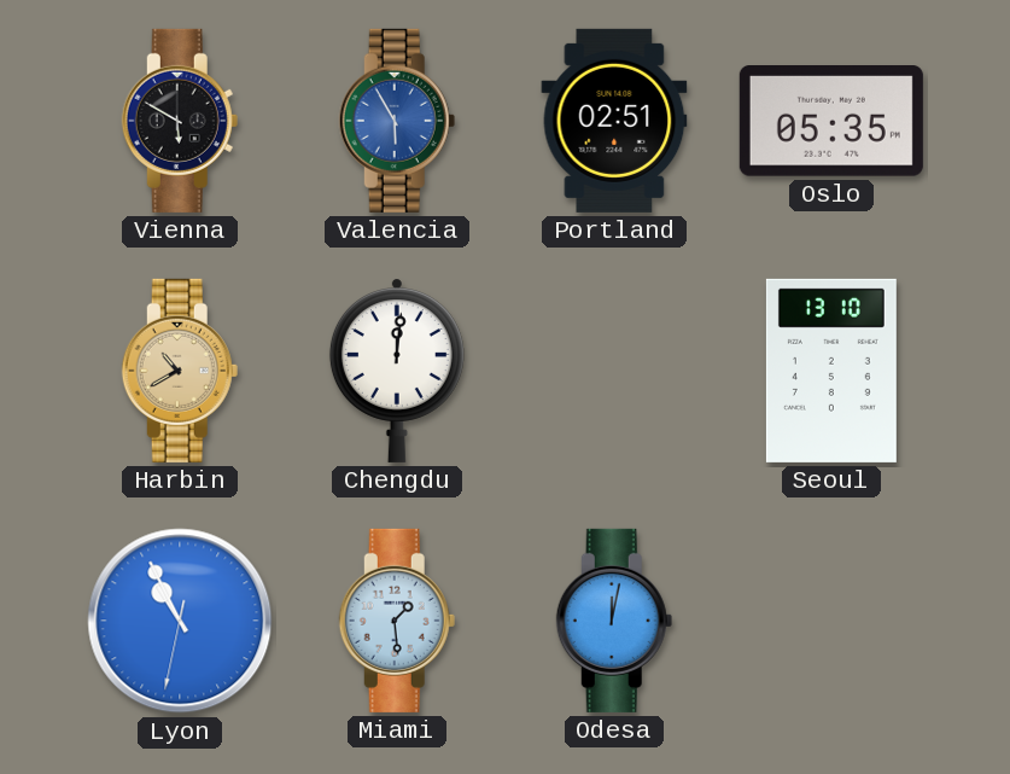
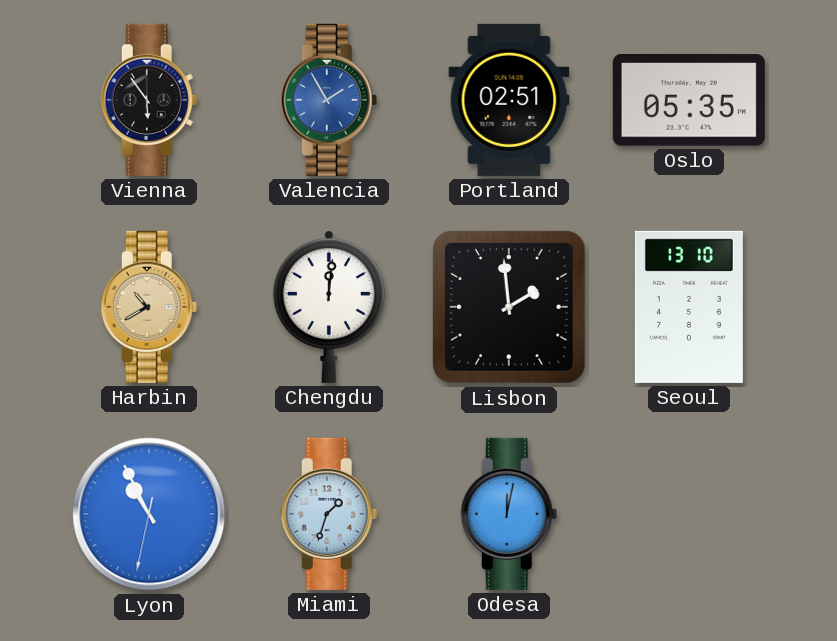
Vienna: 5:50 -> 5:54
Valencia: 5:55 -> 1:55
Lisbon: none -> 1:59
Miami: 1:29 -> 1:33
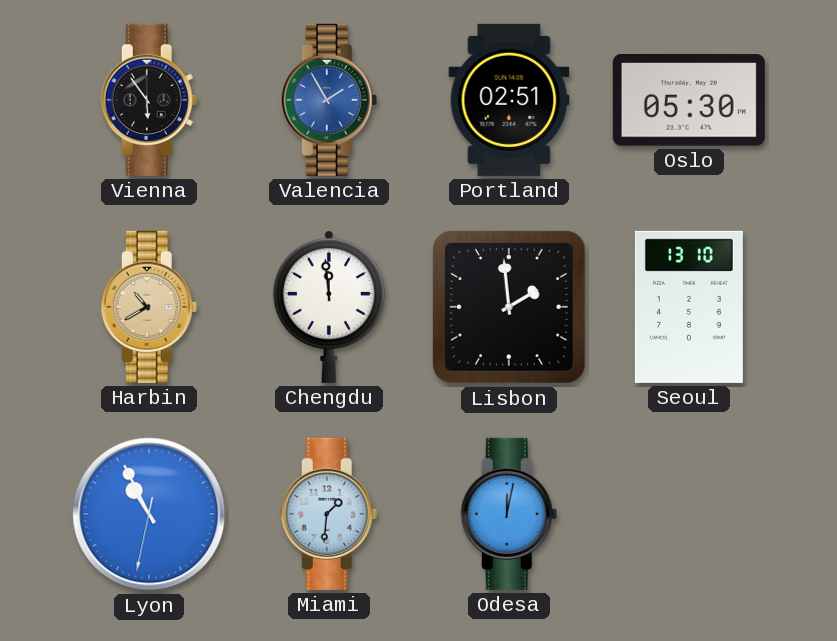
Oslo: 05:35 -> 05:30
Chengdu: 12:01 -> 11:59
Miami: 1:33 -> 1:31
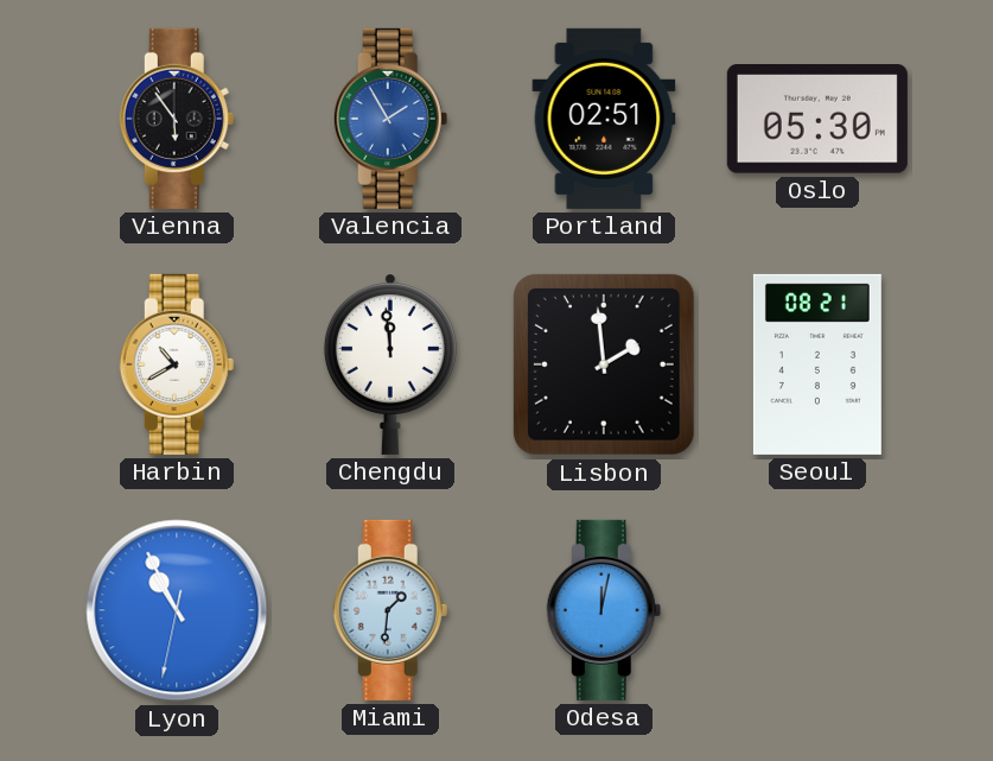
Harbin dial: champagne -> white
Seoul: 13:10 -> 08:21
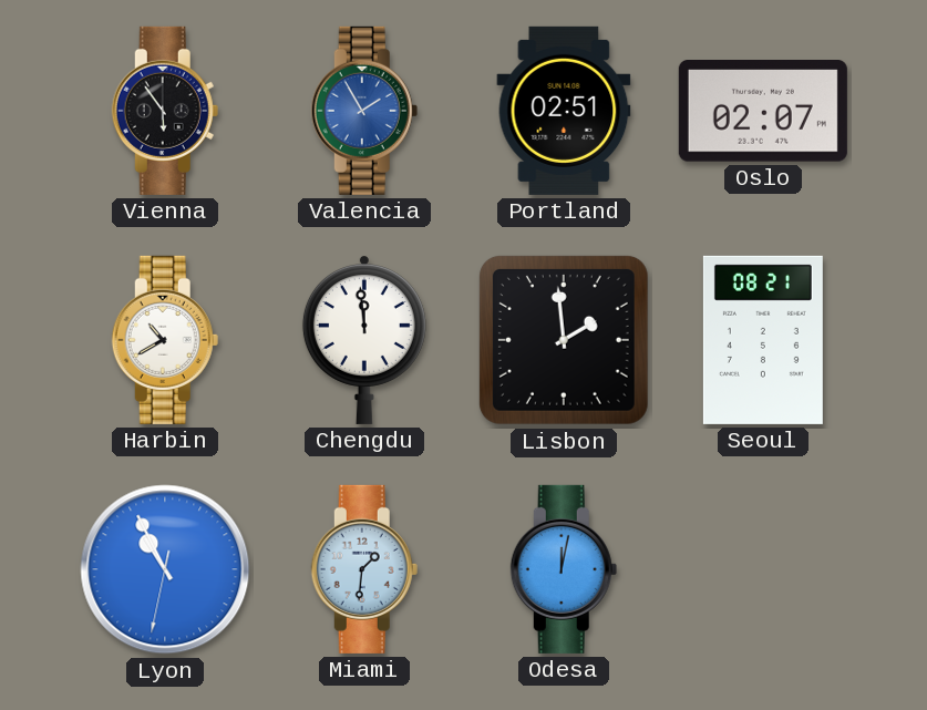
Oslo: 05:30 -> 02:07
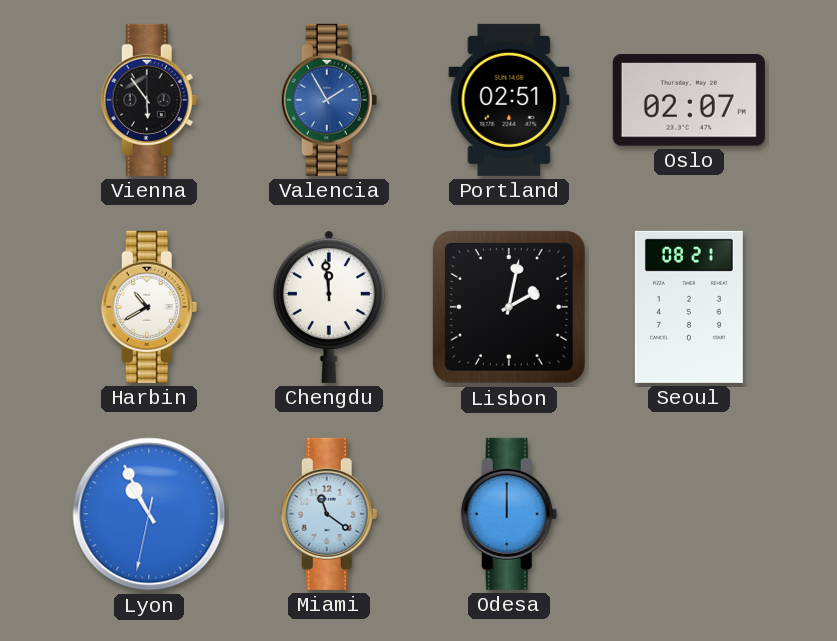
Lisbon: 1:59 -> 2:02
Miami: 1:31 -> 11:21
Odesa: 12:02 -> 12:00
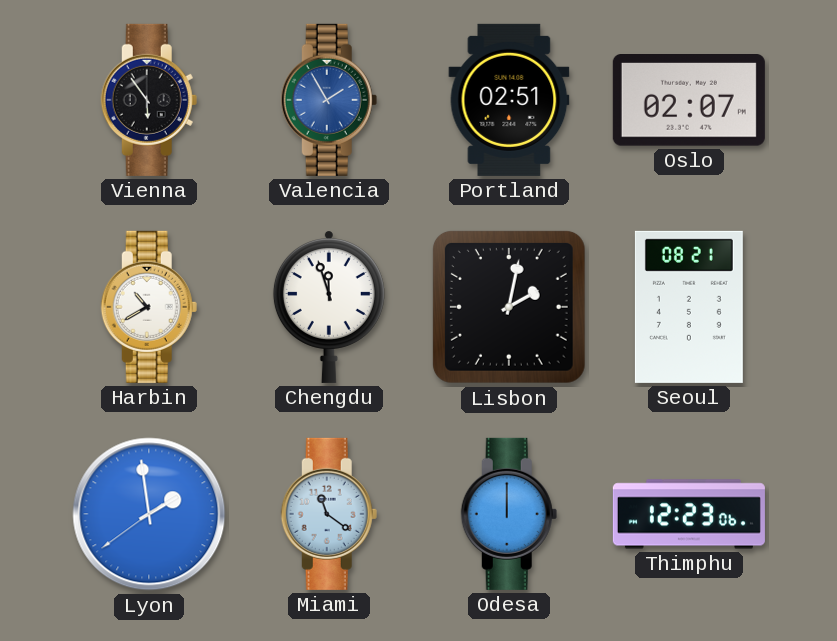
Chengdu: 11:59 -> 11:57
Lyon: 10:55 -> 1:58
Thimphu: none -> 12:23
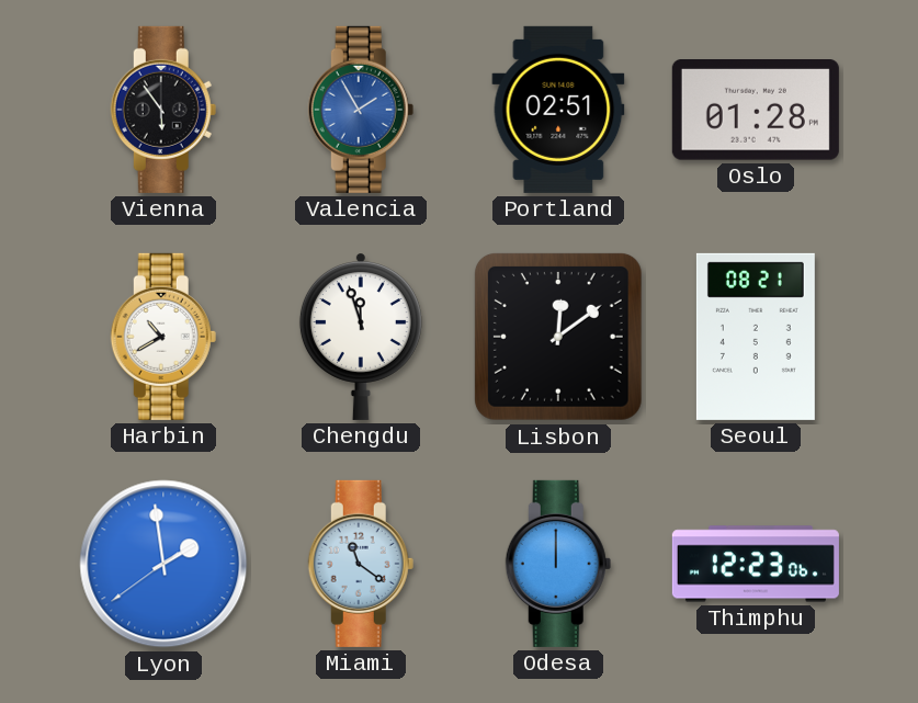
Oslo: 02:07 -> 01:28
Lisbon: 2:02 -> 12:09
